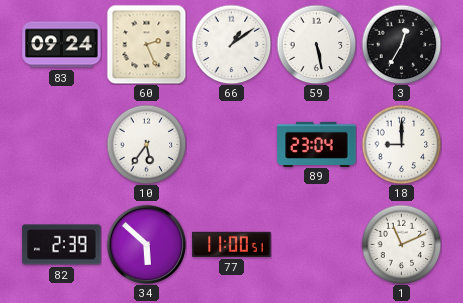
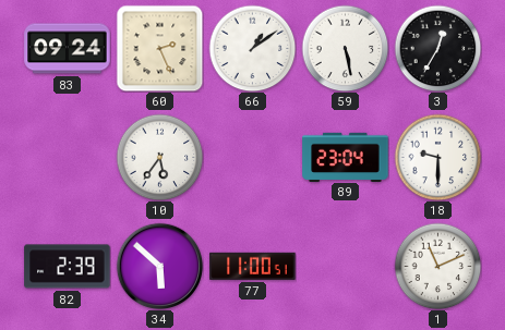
18: 9:00 -> 9:30
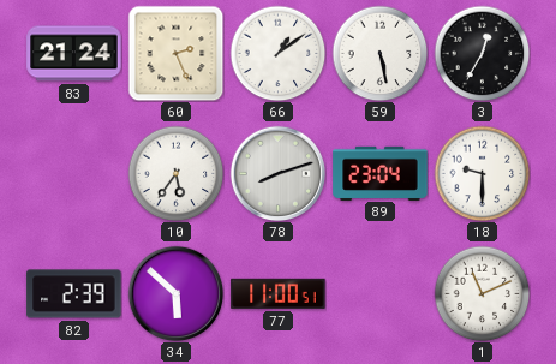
83: 09:24 -> 21:24
78: none -> 8:12
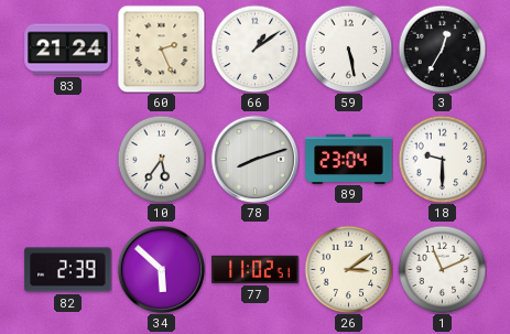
77: 11:00 -> 11:02
26: none -> 3:09
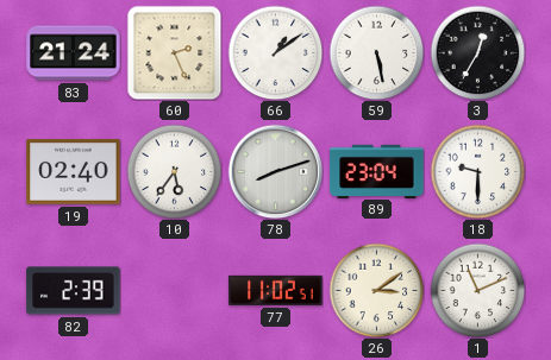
19: none -> 02:40
34: 5:52 -> none
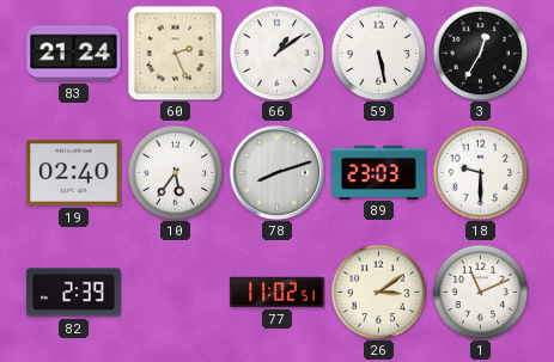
89: 23:04 -> 23:03
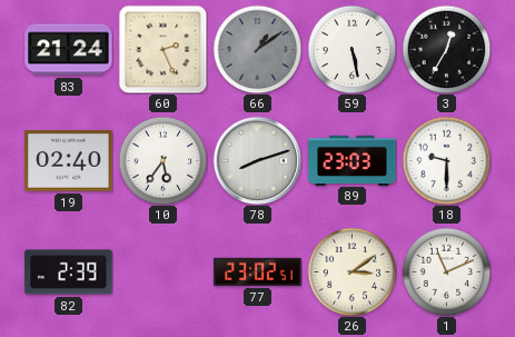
66 dial: white -> grey
77: 11:02 -> 23:02
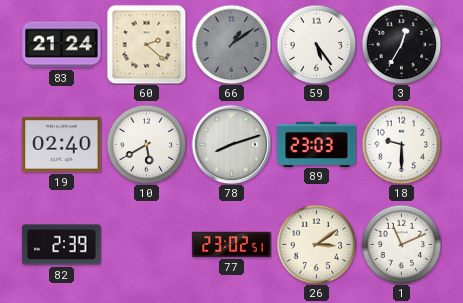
60: 2:26 -> 2:22
59: 5:28 -> 5:24
10: 5:36 -> 5:40
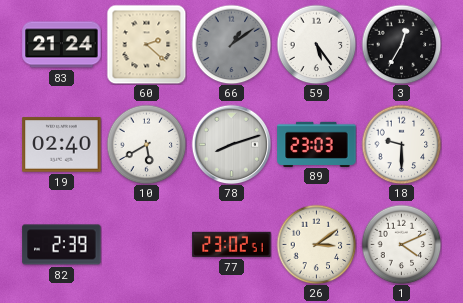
1: 11:11 -> 4:11
